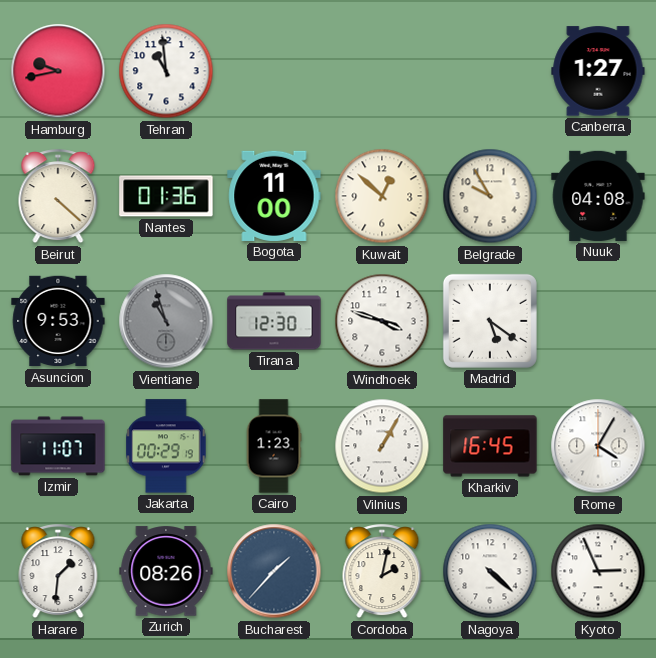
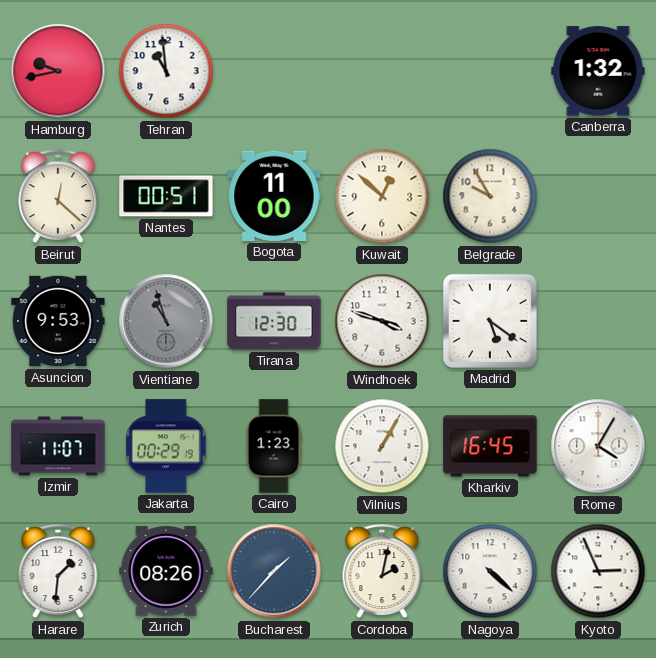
Canberra: 1:27 -> 1:32
Beirut: 4:22 -> 12:22
Nantes: 01:36 -> 00:51
Nuuk: 04:08 -> none
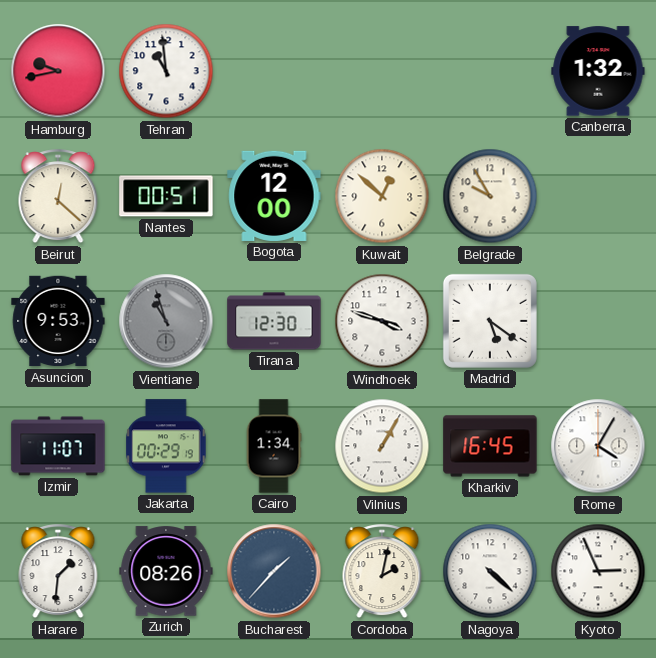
Bogota: 11:00 -> 12:00
Cairo: 1:23 -> 1:34
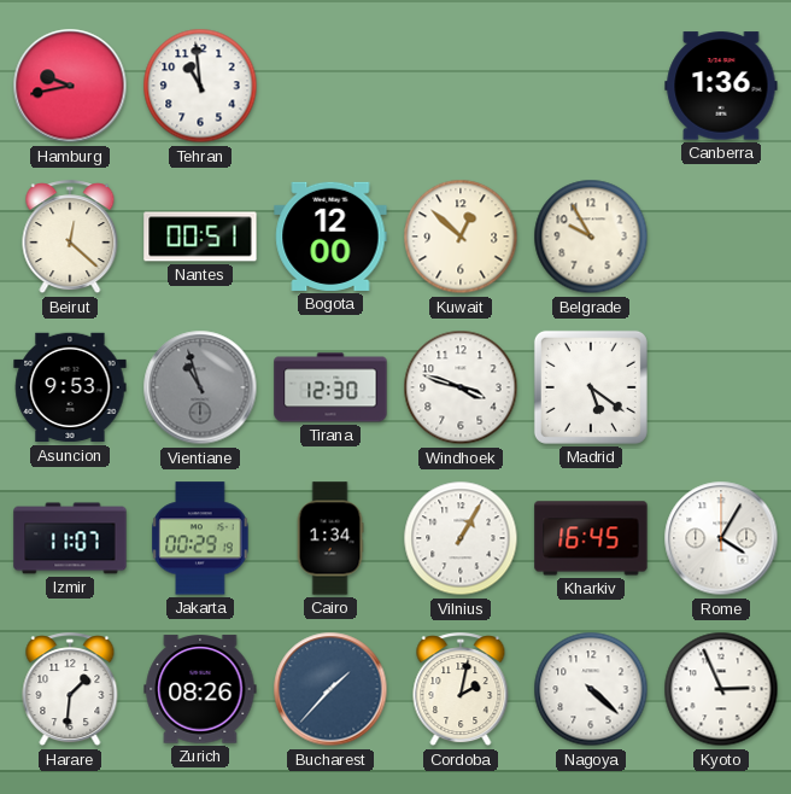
Canberra: 1:32 -> 1:36
